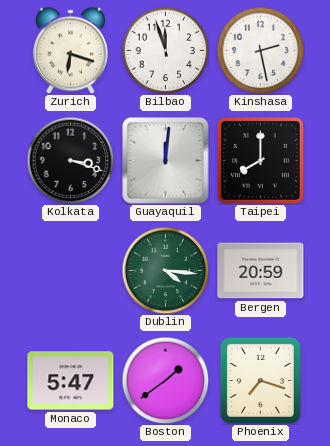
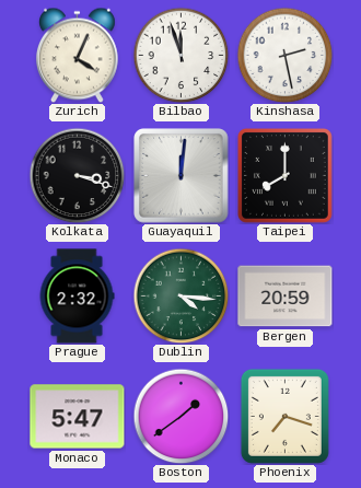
Zurich: 6:18 -> 4:04
Prague: none -> 2:32
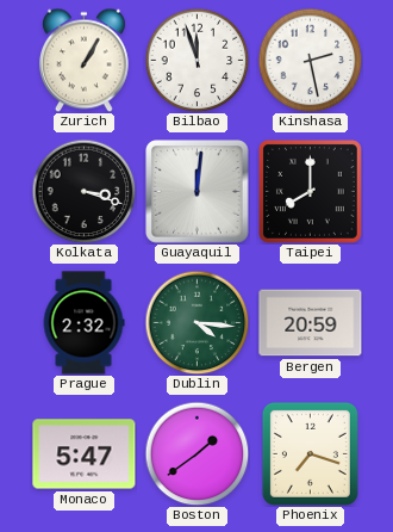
Zurich: 4:04 -> 1:05
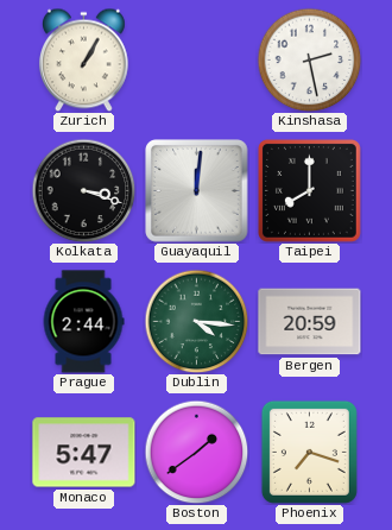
Bilbao: 11:57 -> none
Prague: 2:32 -> 2:44
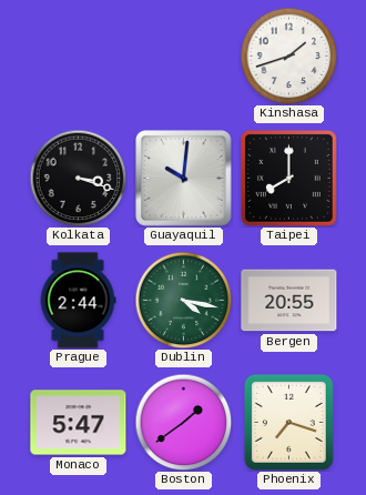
Zurich: 1:05 -> none
Kinshasa: 2:28 -> 1:42
Guayaquil: 12:01 -> 10:01
Dublin: 4:16 -> 4:17
Bergen: 20:59 -> 20:55
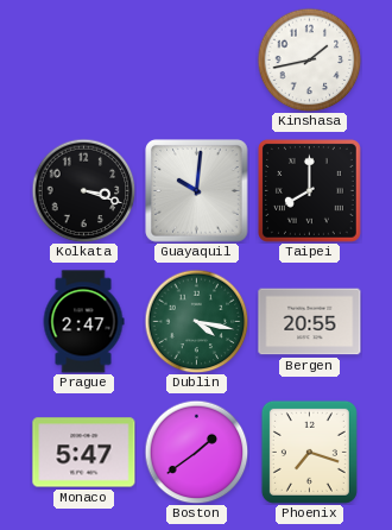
Kinshasa: 1:42 -> 1:43
Prague: 2:44 -> 2:47
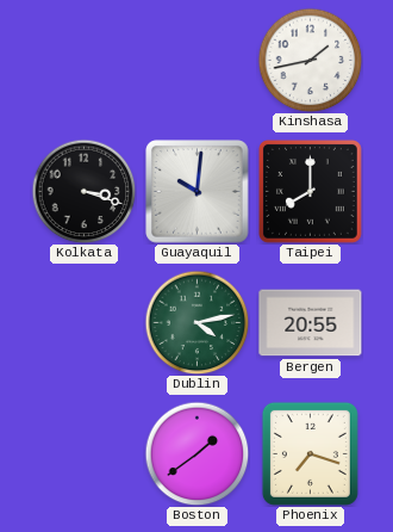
Prague: 2:47 -> none
Dublin: 4:17 -> 4:13
Monaco: 5:47 -> none
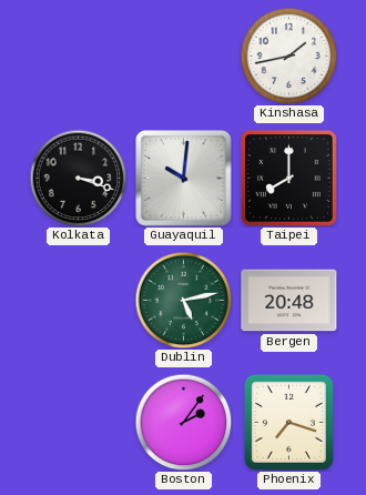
Dublin: 4:13 -> 5:13
Bergen: 20:55 -> 20:48
Boston: 1:39 -> 2:06
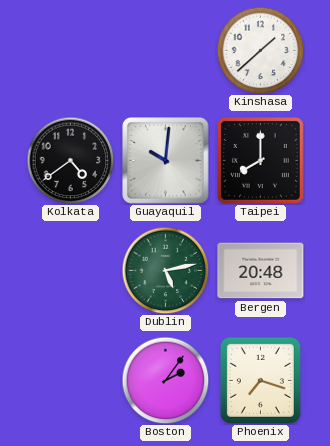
Kinshasa: 1:43 -> 1:38
Kolkata: 3:18 -> 4:39
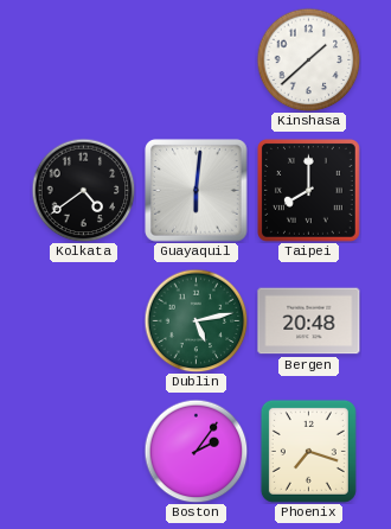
Guayaquil: 10:01 -> 6:01
